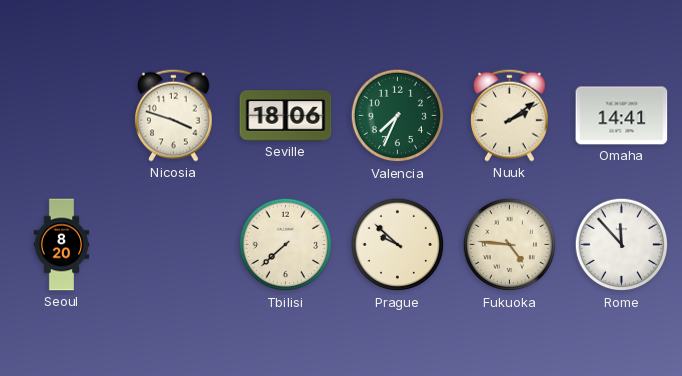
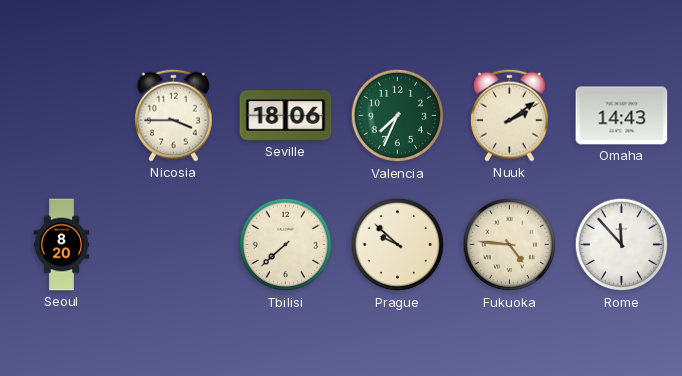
Nicosia: 3:48 -> 3:45
Omaha: 14:41 -> 14:43
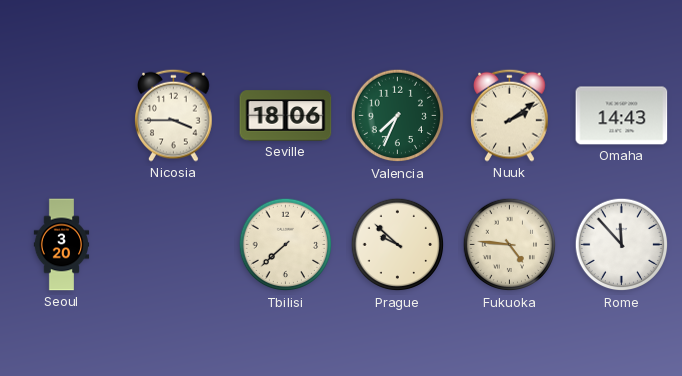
Seoul: 8:20 -> 3:20
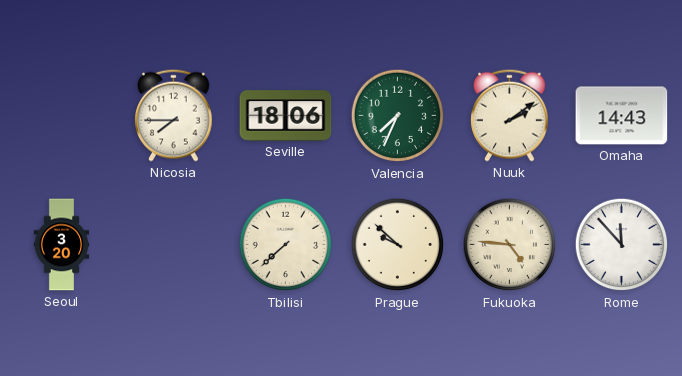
Nicosia: 3:45 -> 7:45
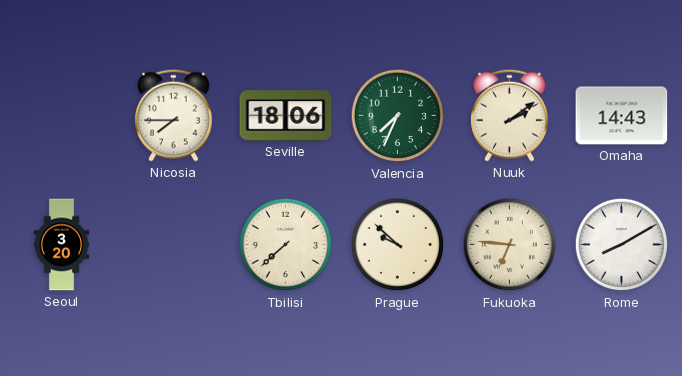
Fukuoka: 4:46 -> 6:46
Rome: 11:53 -> 8:10
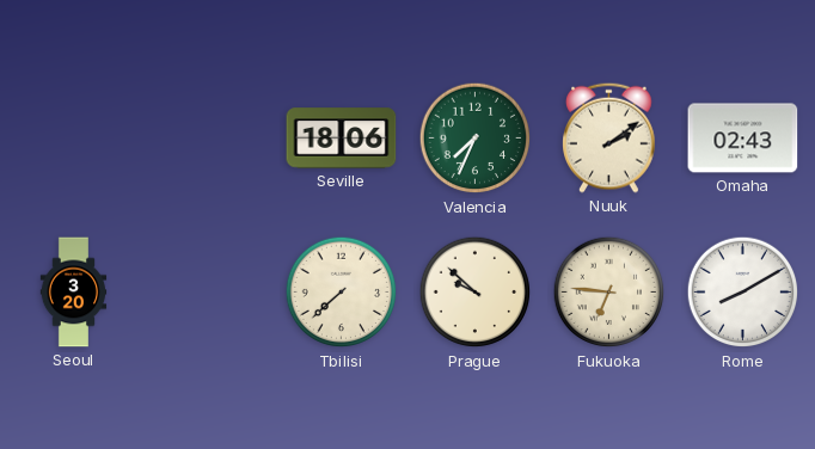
Nicosia: 7:45 -> none
Omaha: 14:43 -> 02:43
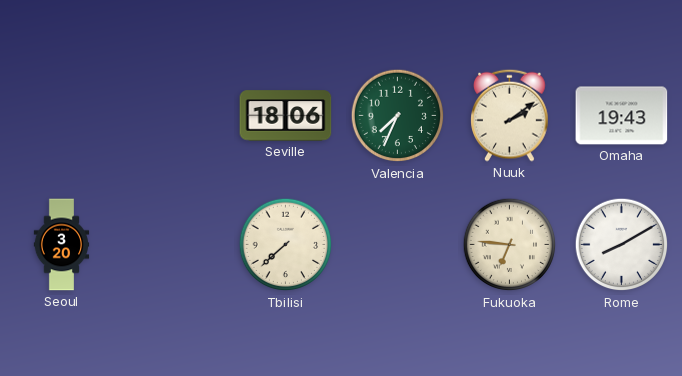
Omaha: 02:43 -> 19:43
Prague: 9:52 -> none
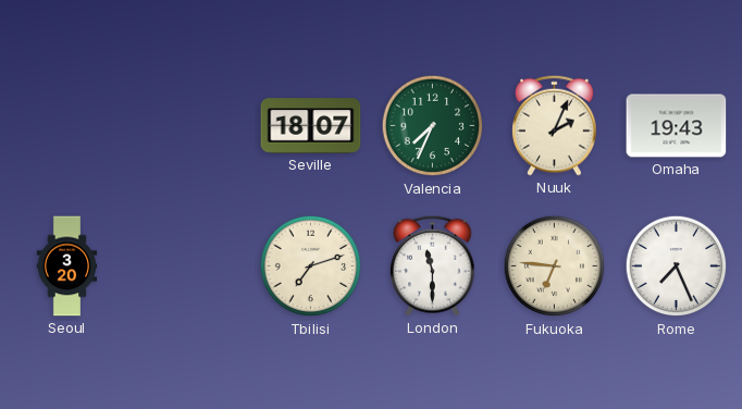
Seville: 18:06 -> 18:07
Nuuk: 2:09 -> 2:04
Tbilisi: 7:38 -> 7:12
London: none -> 11:30
Rome: 8:10 -> 7:26
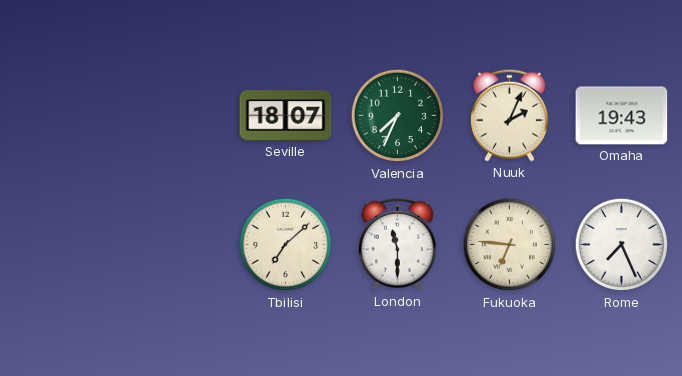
Seoul: 3:20 -> none
Tbilisi: 7:12 -> 7:08
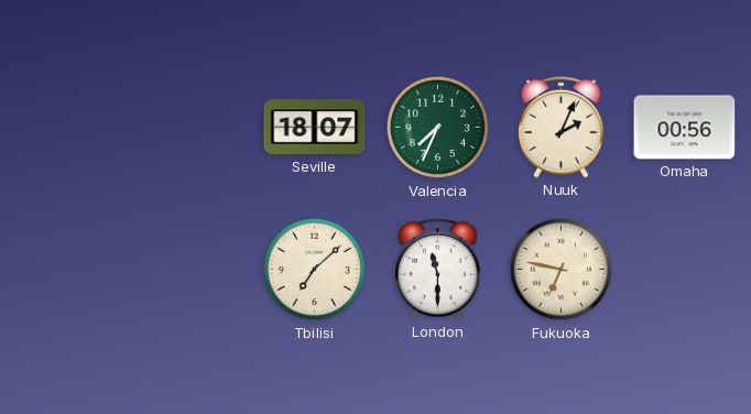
Omaha: 19:43 -> 00:56
Fukuoka: 6:46 -> 6:47
Rome: 7:26 -> none
